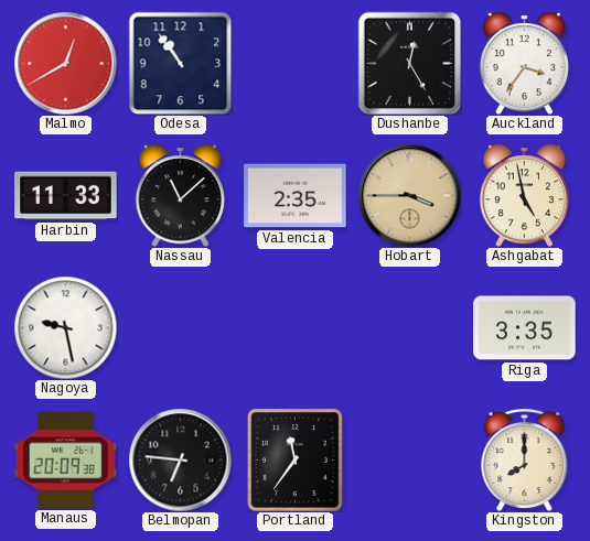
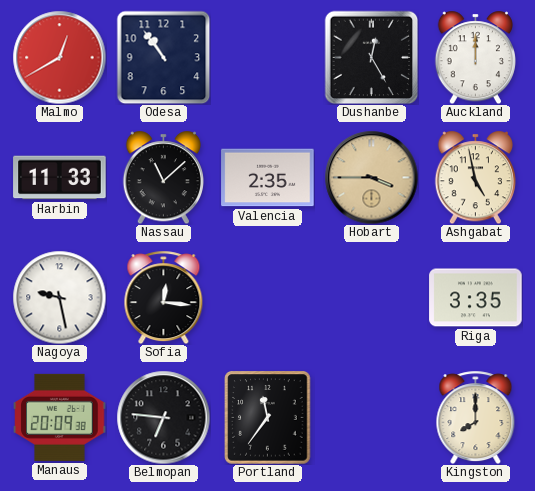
Auckland: 3:36 -> 12:00
Sofia: none -> 12:16
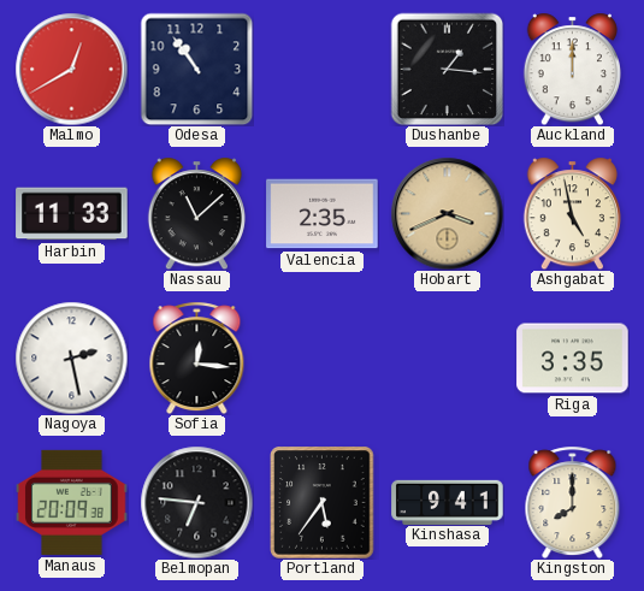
Dushanbe: 12:25 -> 1:16
Hobart: 3:45 -> 3:41
Nagoya: 9:28 -> 2:28
Portland: 11:36 -> 5:36
Kinshasa: none -> 9:41
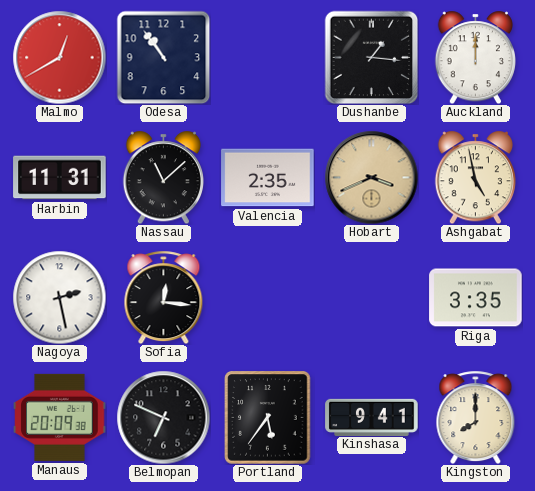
Harbin: 11:33 -> 11:31
Belmopan: 6:46 -> 6:49
